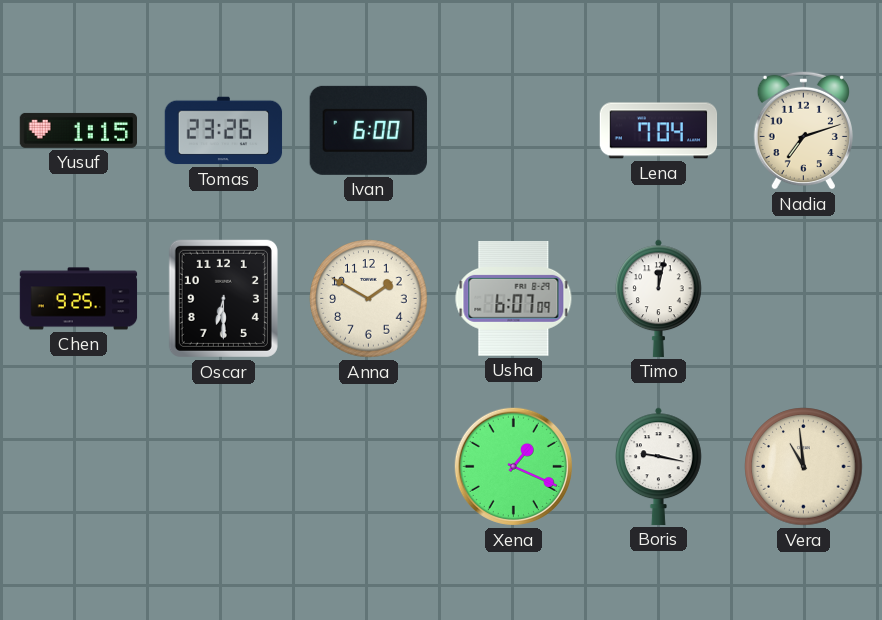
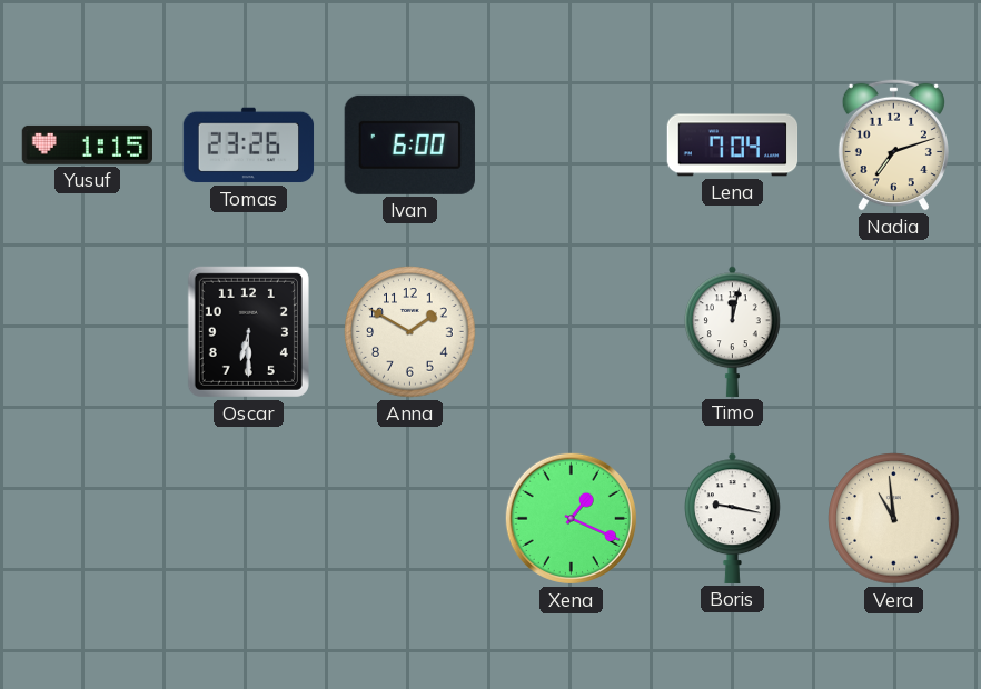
Chen: 9:25 -> none
Usha: 6:07 -> none
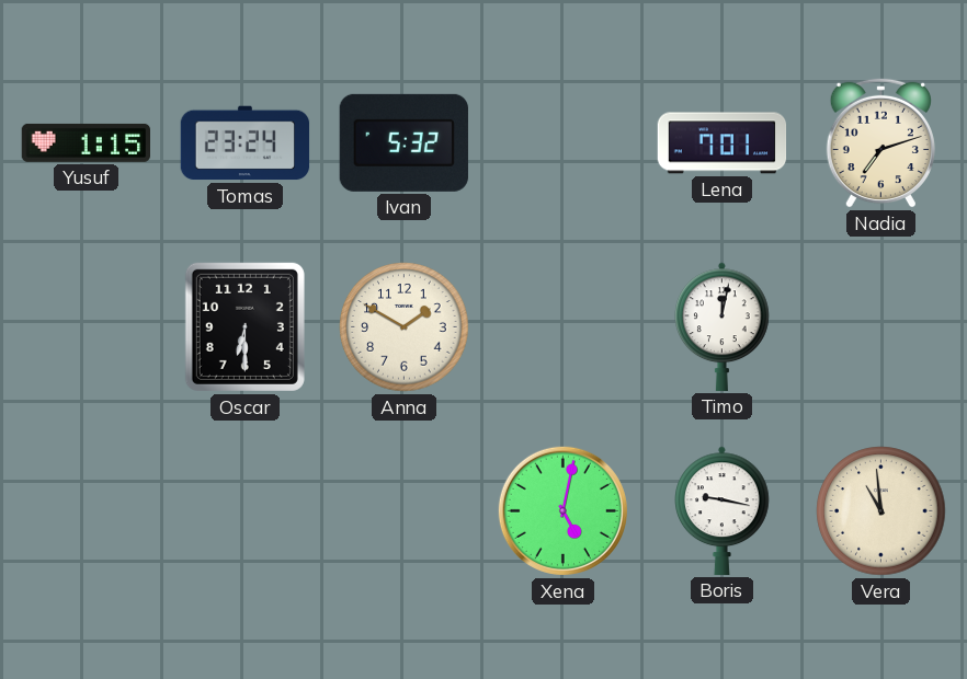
Tomas: 23:26 -> 23:24
Ivan: 6:00 -> 5:32
Lena: 7:04 -> 7:01
Xena: 1:19 -> 5:02
